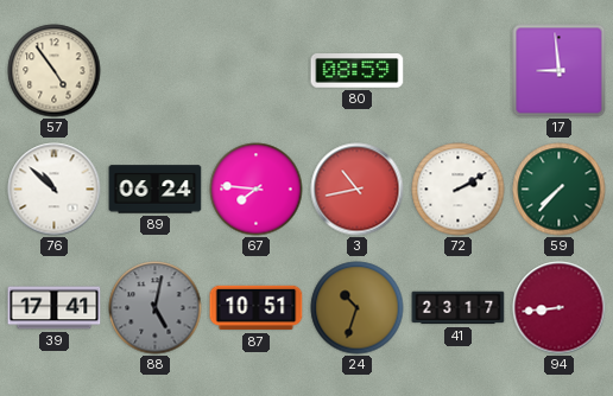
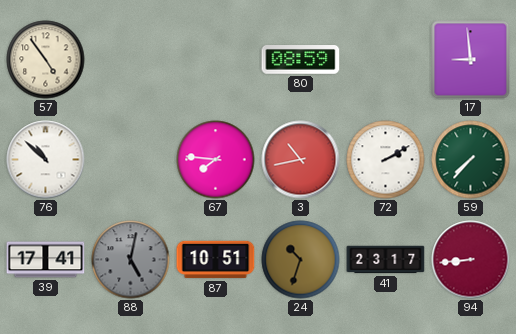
89: 06:24 -> none
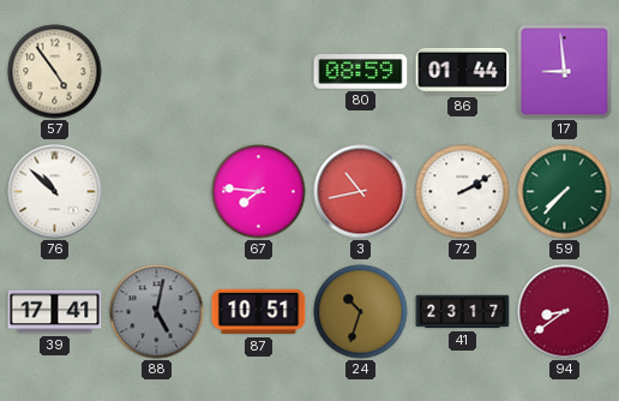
86: none -> 01:44
94: 8:44 -> 8:39
